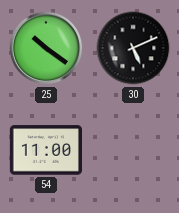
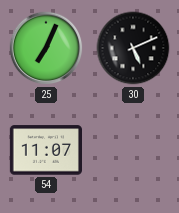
25: 10:21 -> 7:04
54: 11:00 -> 11:07
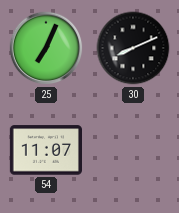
30: 5:11 -> 8:11
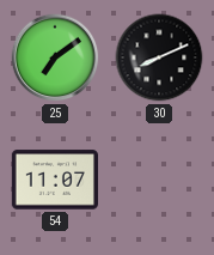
25: 7:04 -> 7:09
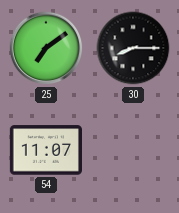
30: 8:11 -> 8:15
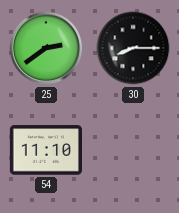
25: 7:09 -> 2:39
54: 11:07 -> 11:10
